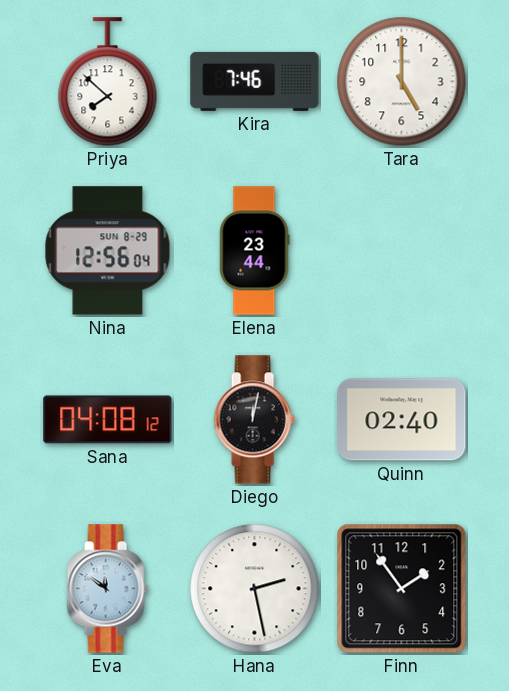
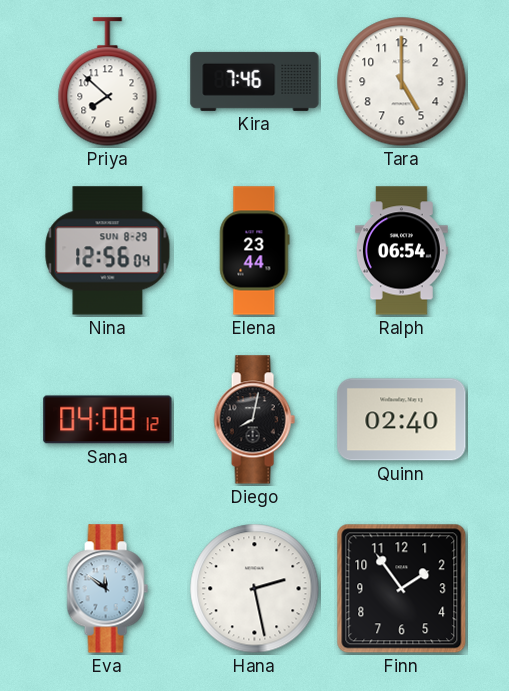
Ralph: none -> 06:54
Diego: 12:02 -> 8:02
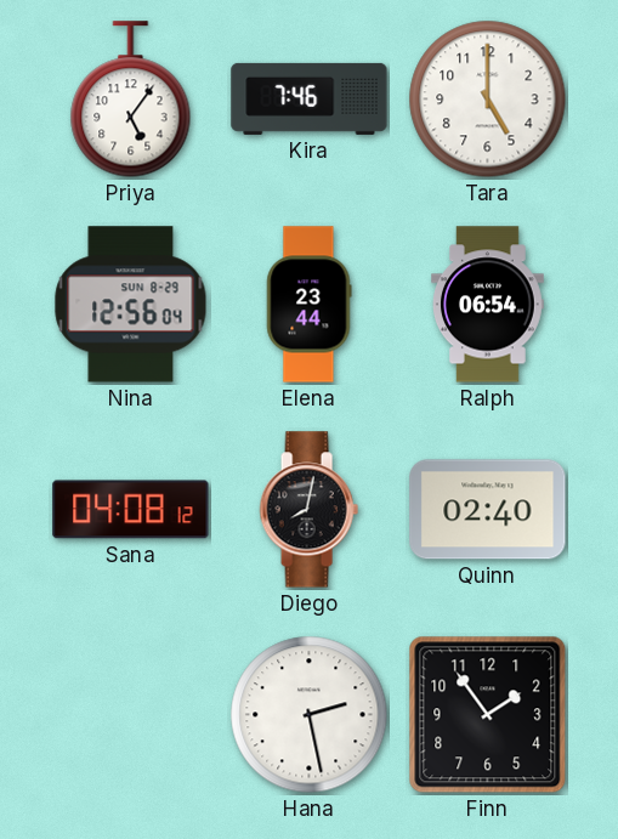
Priya: 7:52 -> 5:06
Eva: 11:51 -> none
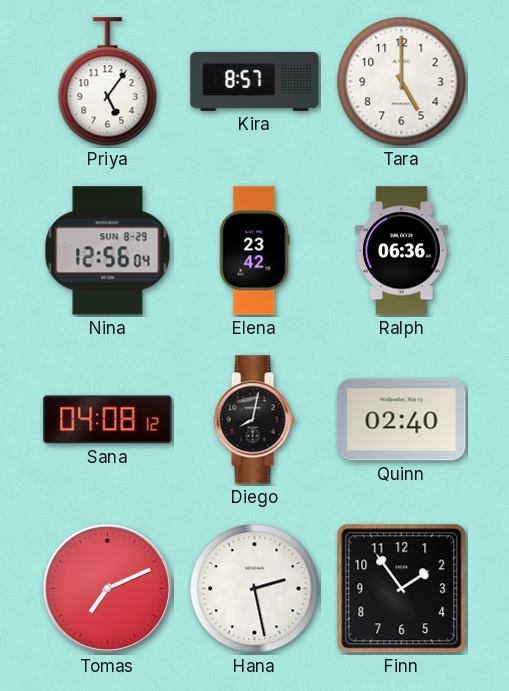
Kira: 7:46 -> 8:57
Elena: 23:44 -> 23:42
Ralph: 06:54 -> 06:36
Tomas: none -> 7:11
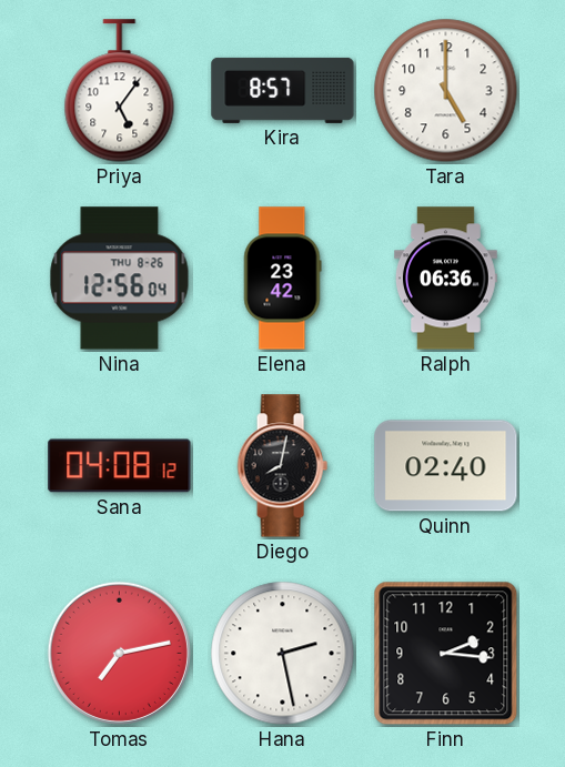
Nina date: SUN 8-29 -> THU 8-26
Tomas: 7:11 -> 7:13
Finn: 1:54 -> 2:16
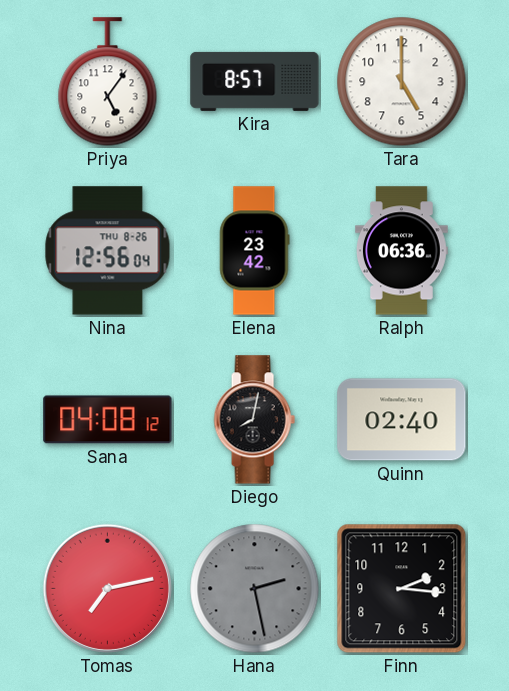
Hana dial: white -> grey
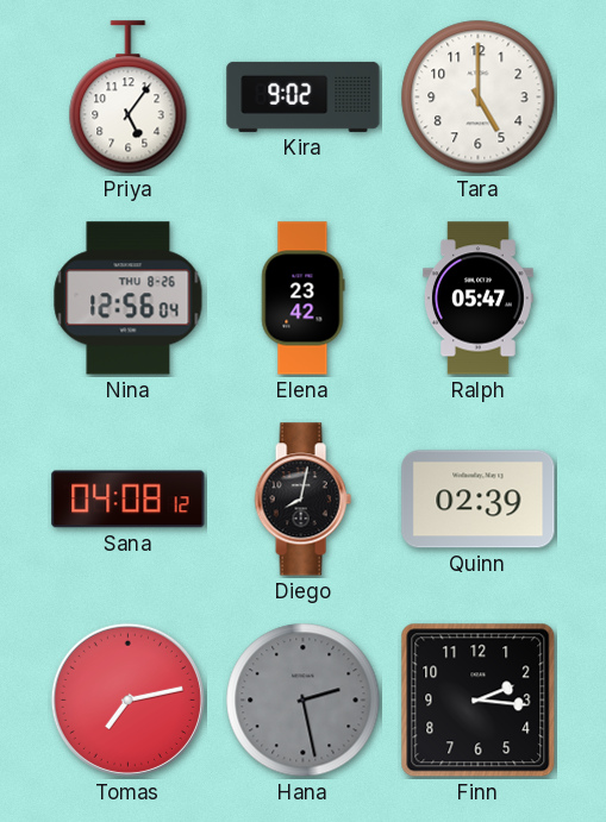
Kira: 8:57 -> 9:02
Ralph: 06:36 -> 05:47
Quinn: 02:40 -> 02:39
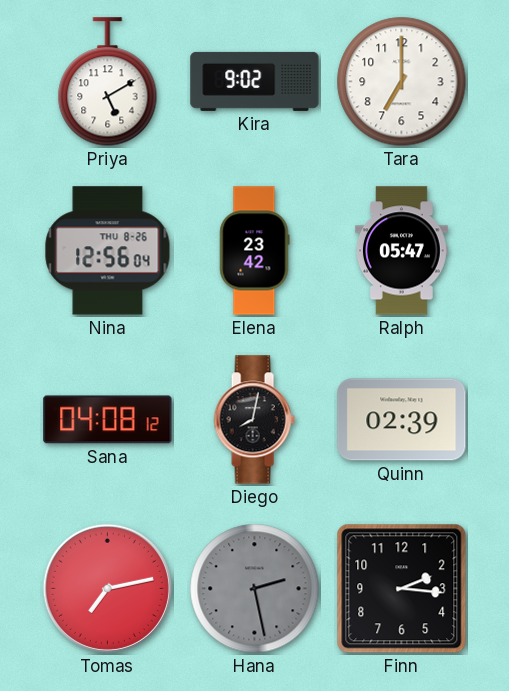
Priya: 5:06 -> 5:10
Tara: 5:00 -> 7:00
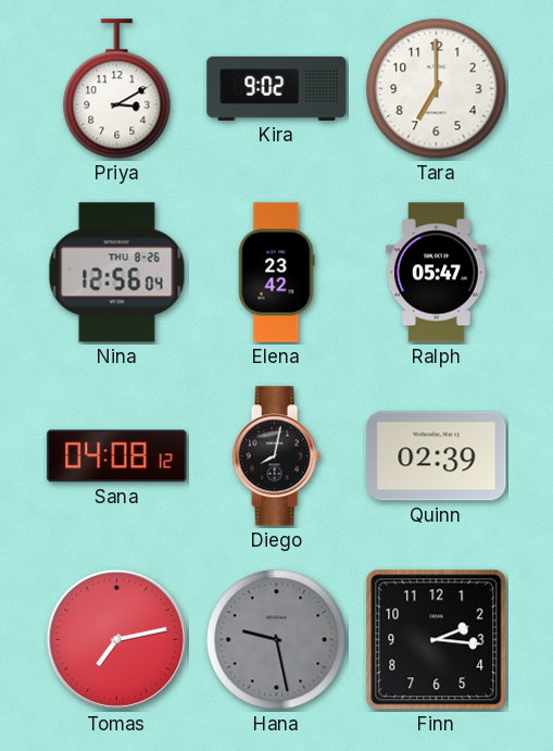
Priya: 5:10 -> 3:10
Hana: 2:28 -> 9:28
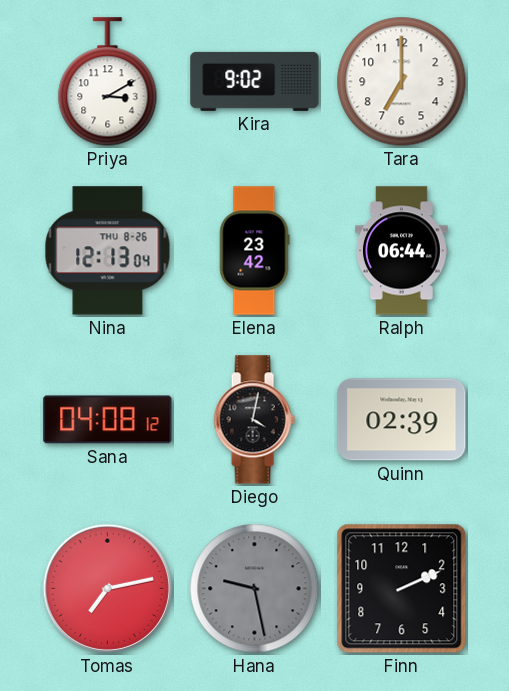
Nina: 12:56 -> 12:13
Ralph: 05:47 -> 06:44
Diego: 8:02 -> 4:02
Finn: 2:16 -> 2:11
